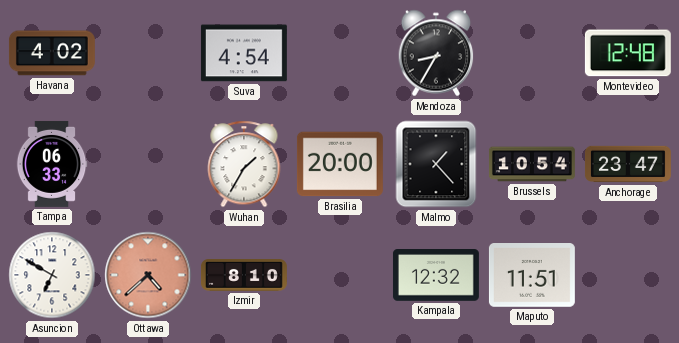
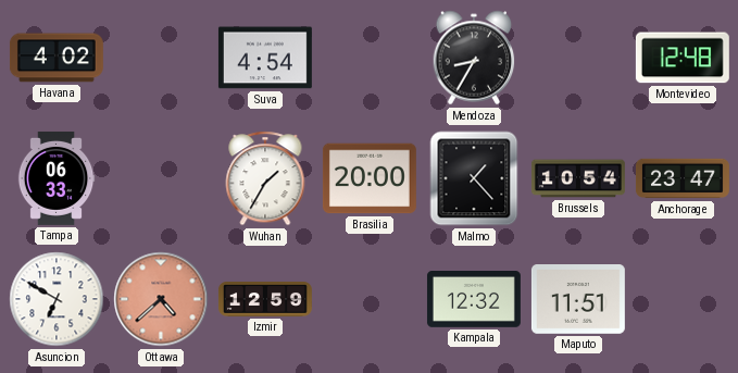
Izmir: 8:10 -> 12:59
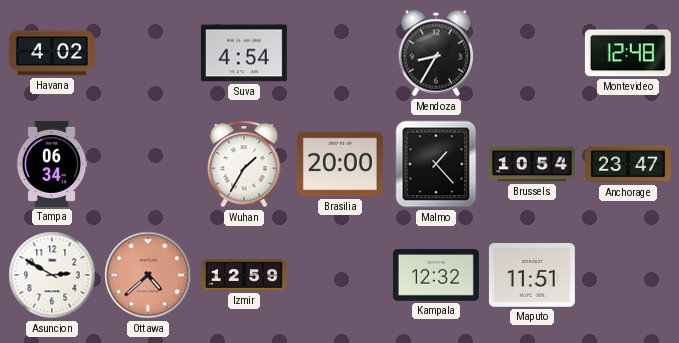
Tampa: 06:33 -> 06:34
Asuncion: 6:50 -> 2:50
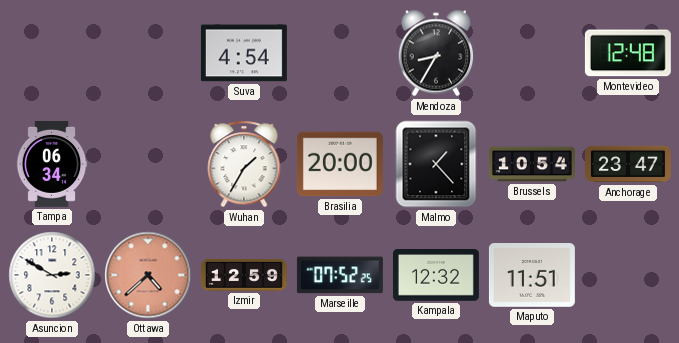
Havana: 4:02 -> none
Marseille: none -> 07:52
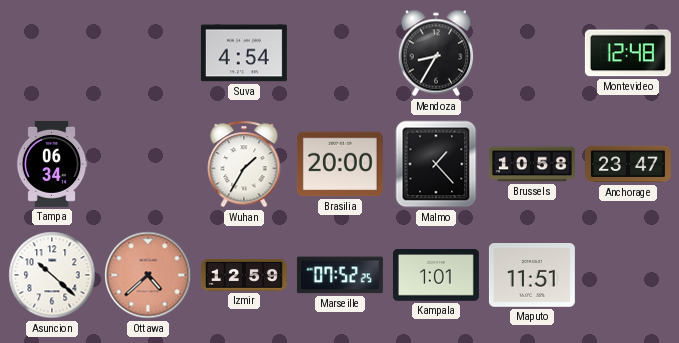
Brussels: 10:54 -> 10:58
Asuncion: 2:50 -> 10:22
Kampala: 12:32 -> 1:01
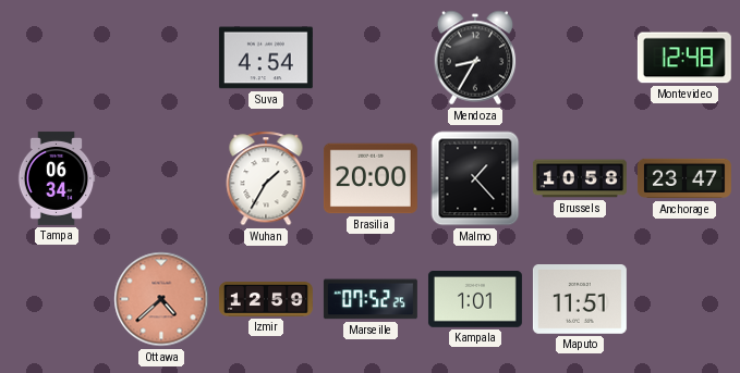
Asuncion: 10:22 -> none
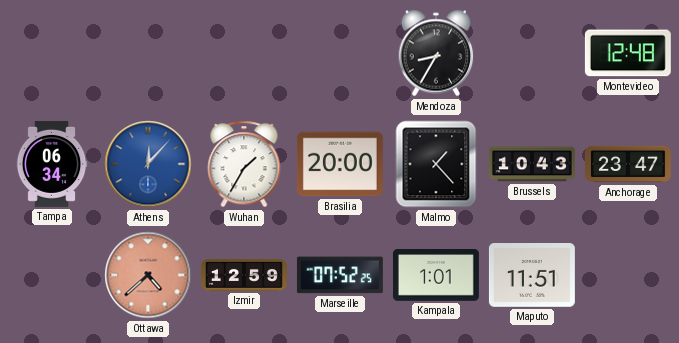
Suva: 4:54 -> none
Athens: none -> 12:07
Brussels: 10:58 -> 10:43
